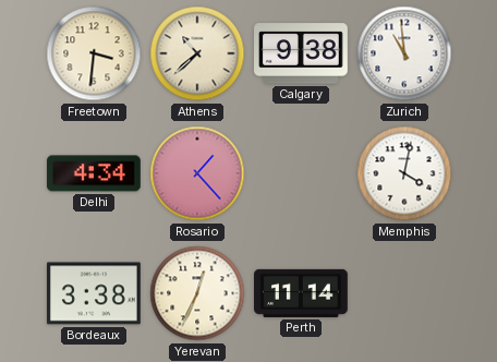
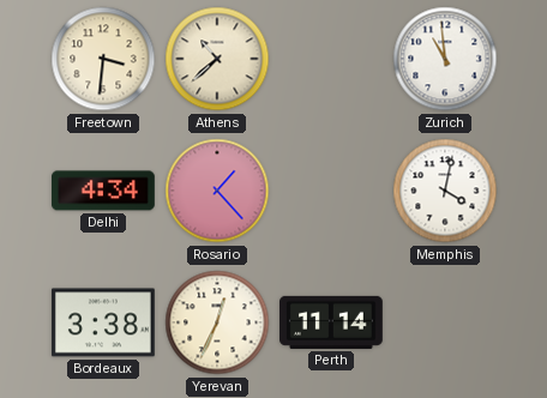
Calgary: 9:38 -> none
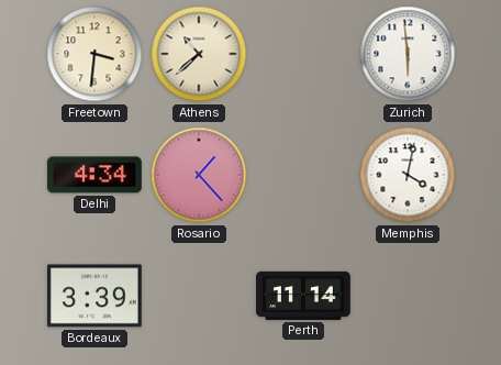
Zurich: 10:59 -> 5:59
Bordeaux: 3:38 -> 3:39
Yerevan: 12:34 -> none
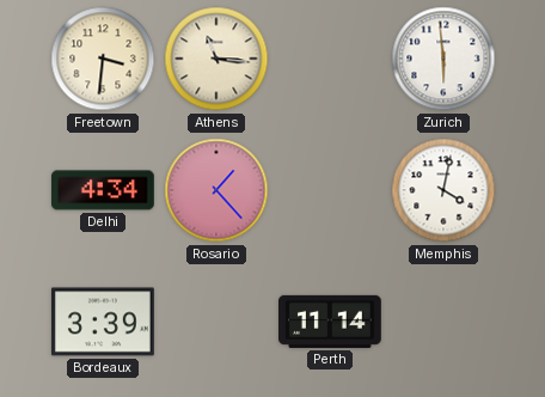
Athens: 10:38 -> 11:16
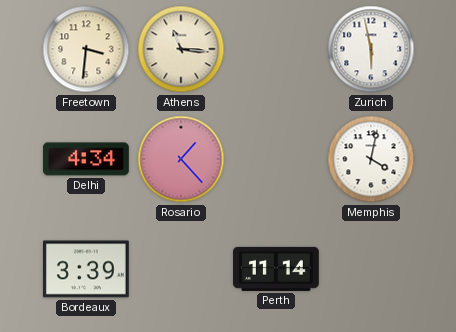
Zurich: 5:59 -> 5:58
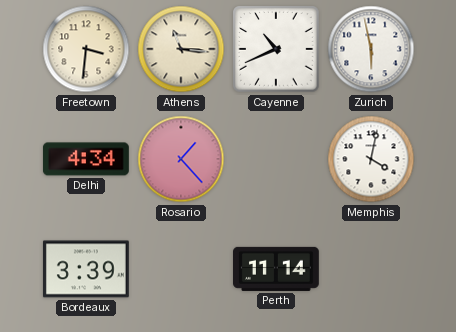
Cayenne: none -> 10:41
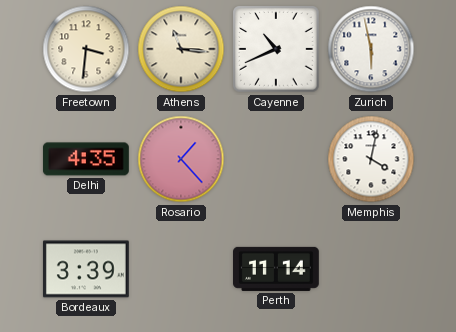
Delhi: 4:34 -> 4:35
